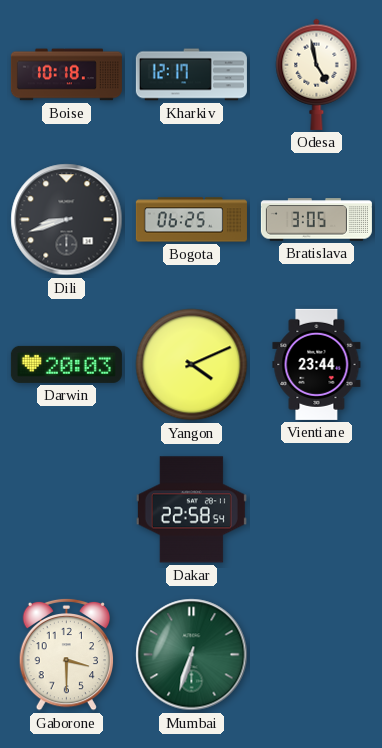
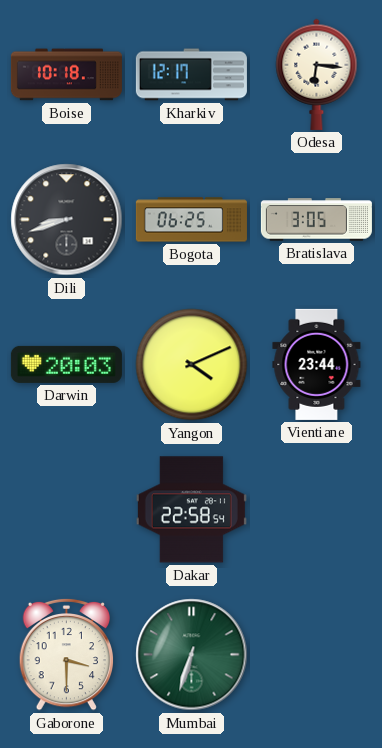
Odesa: 4:58 -> 6:16
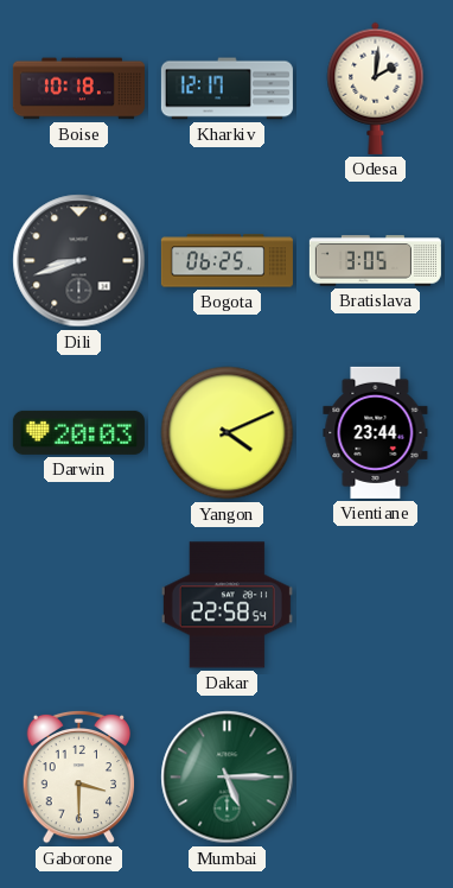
Odesa: 6:16 -> 2:01
Mumbai: 6:33 -> 5:15
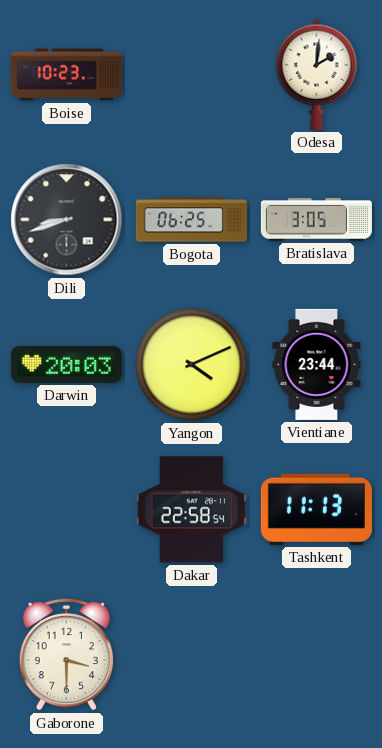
Boise: 10:18 -> 10:23
Kharkiv: 12:17 -> none
Tashkent: none -> 11:13
Mumbai: 5:15 -> none
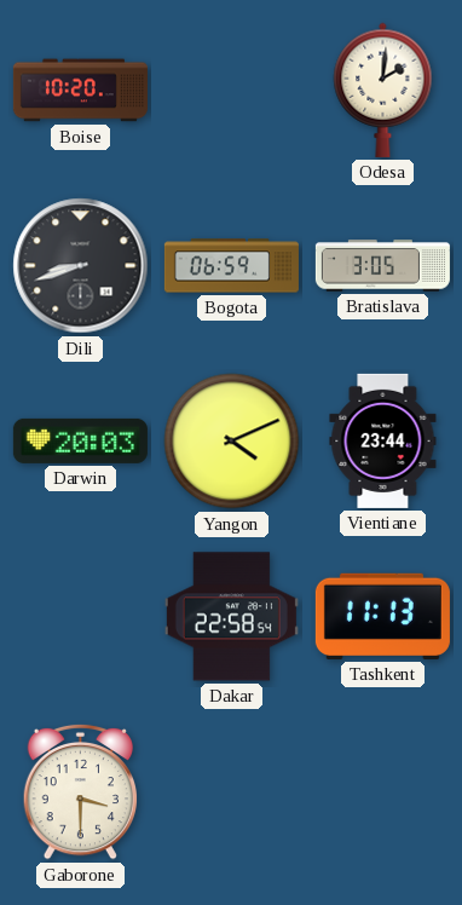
Boise: 10:23 -> 10:20
Bogota: 06:25 -> 06:59
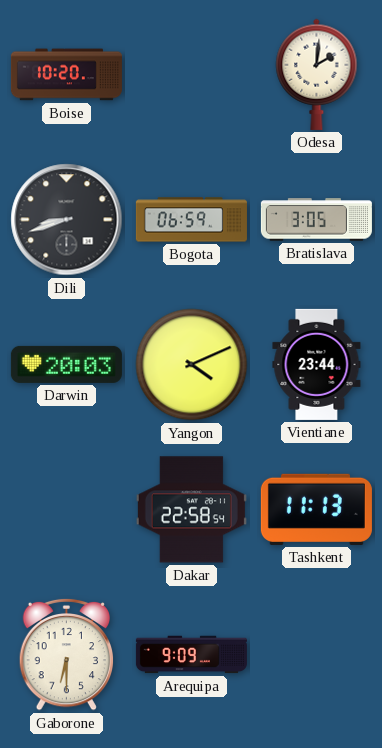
Gaborone: 3:30 -> 6:30
Arequipa: none -> 9:09
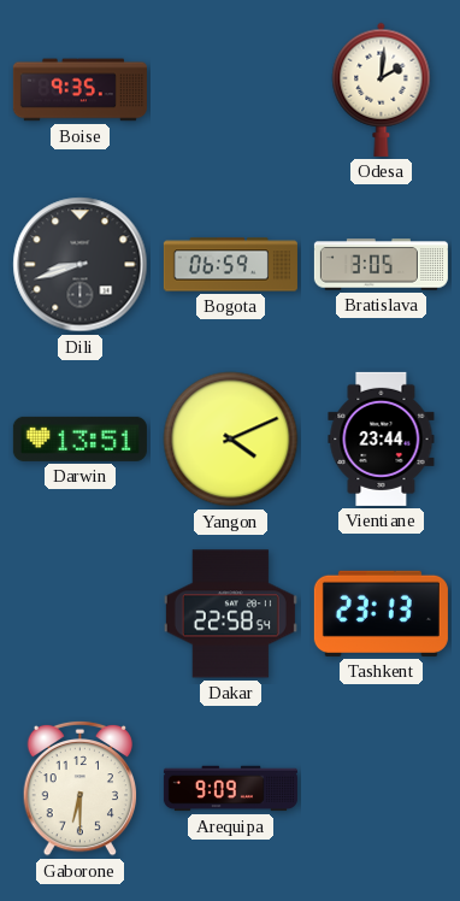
Boise: 10:20 -> 9:35
Darwin: 20:03 -> 13:51
Tashkent: 11:13 -> 23:13
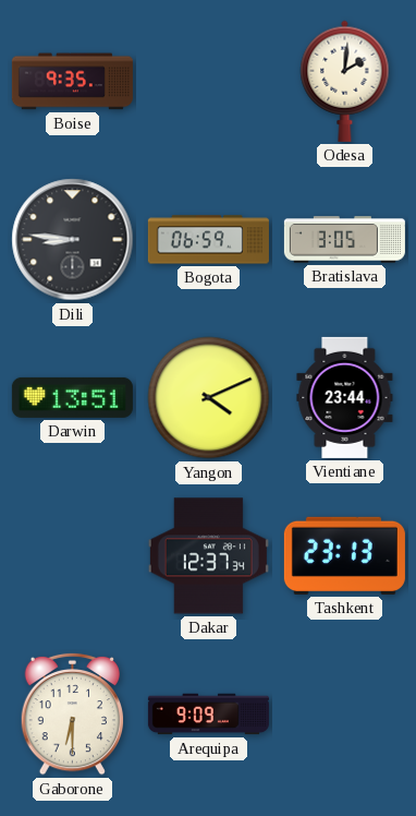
Dili: 8:42 -> 8:46
Dakar: 22:58 -> 12:37
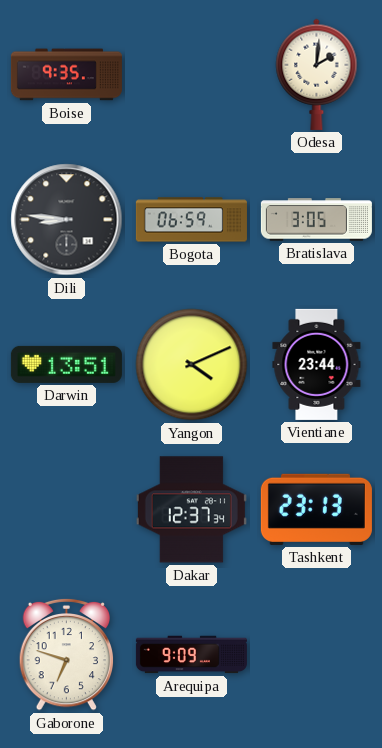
Gaborone: 6:30 -> 6:48
